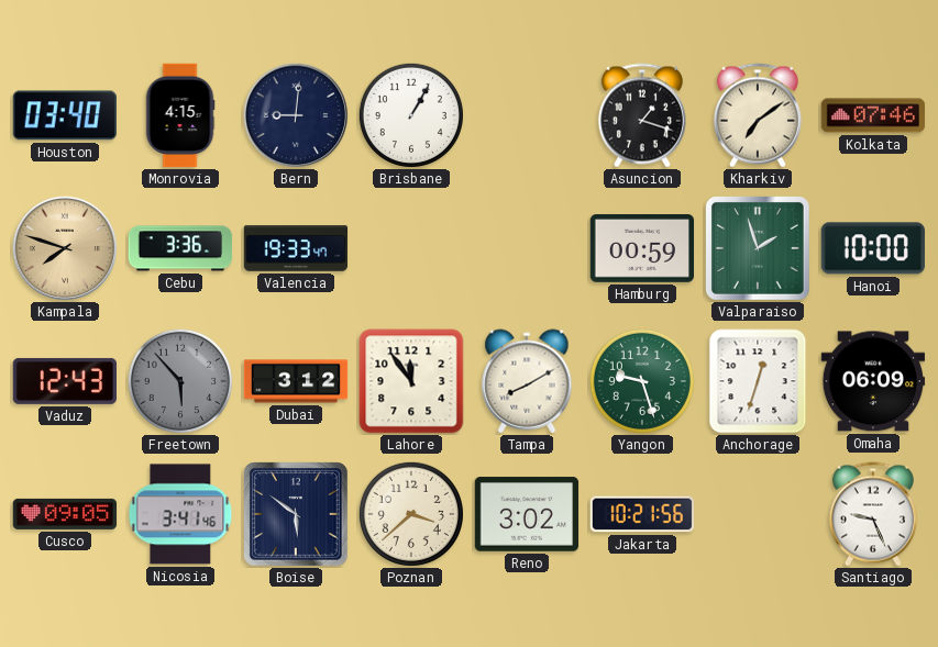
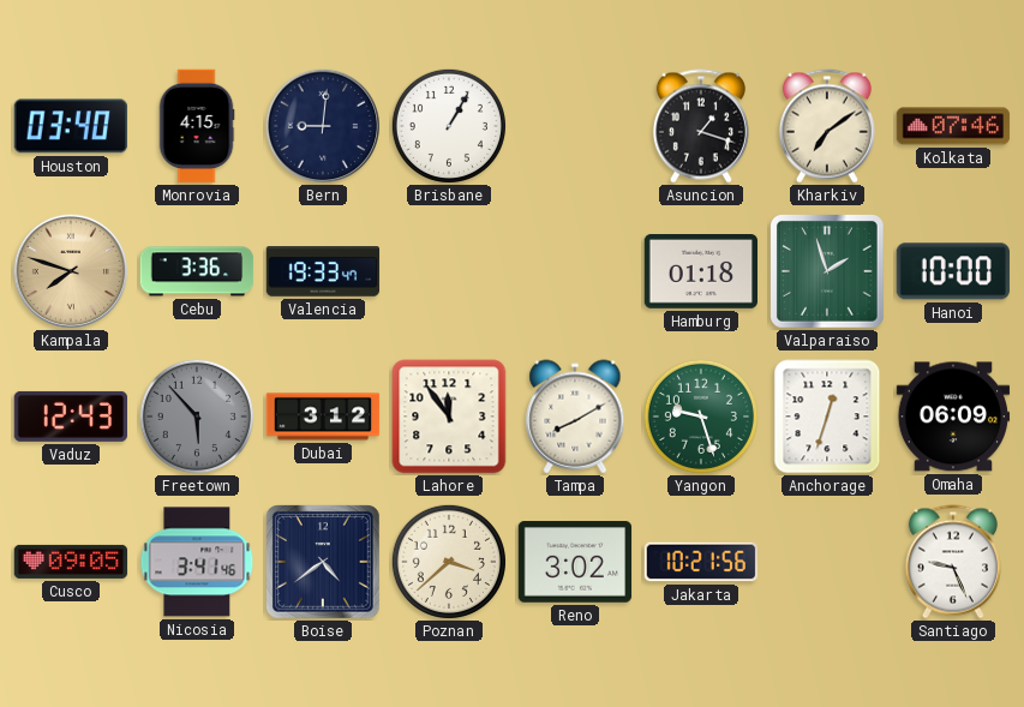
Hamburg: 00:59 -> 01:18
Boise: 5:51 -> 4:39
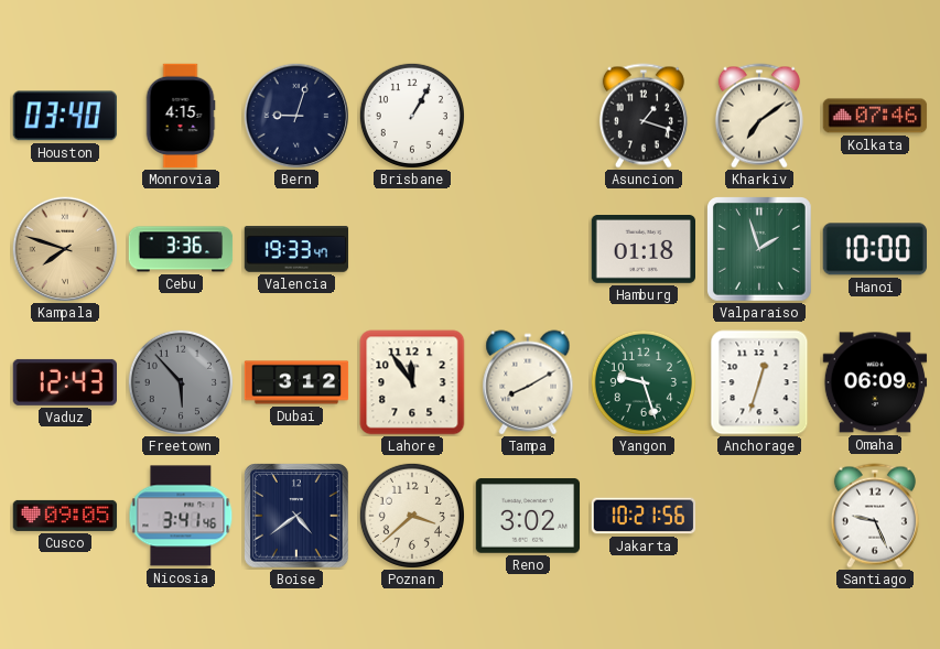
Bern: 9:01 -> 9:03
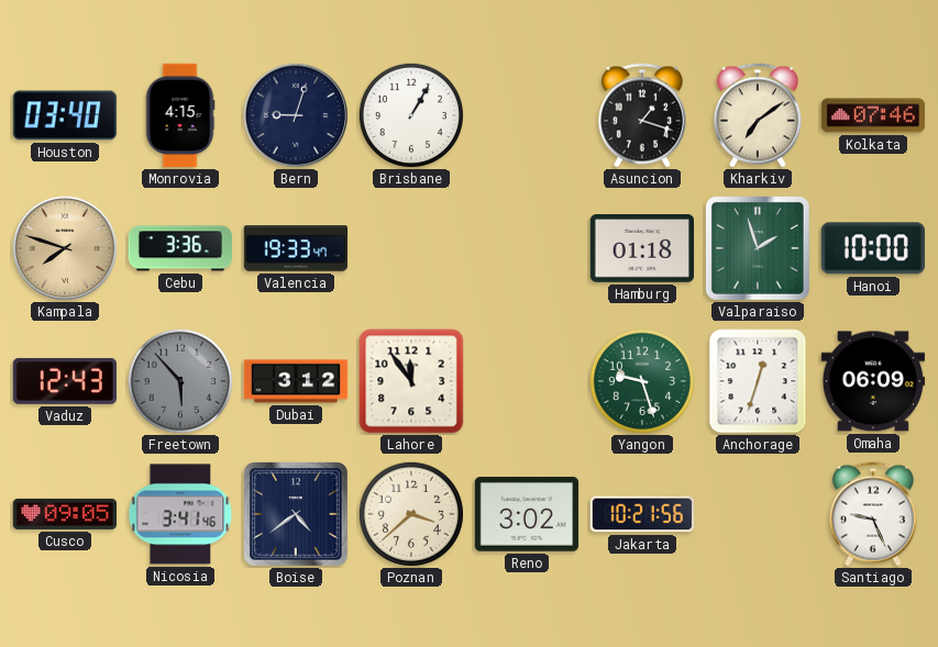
Tampa: 8:10 -> none
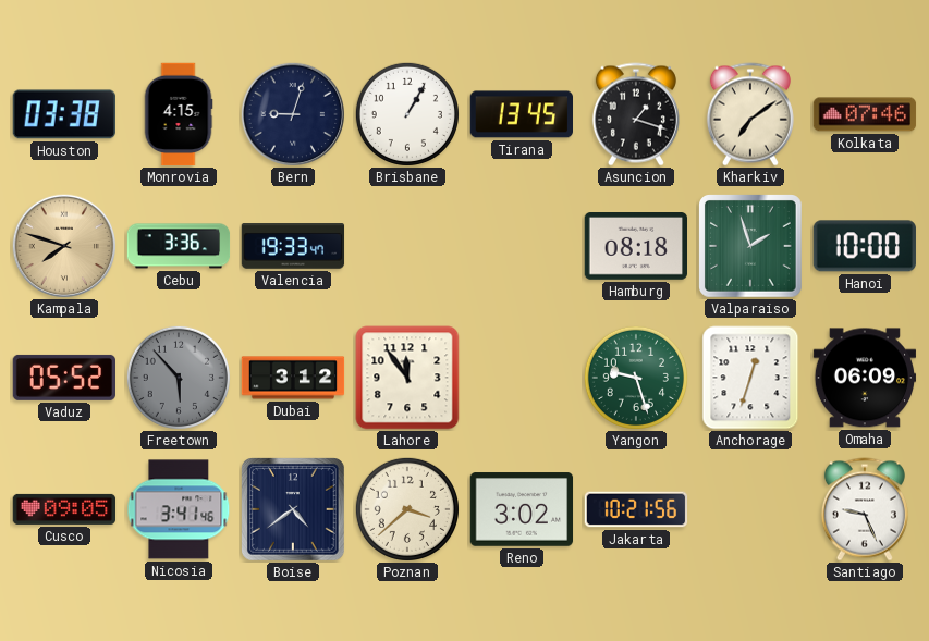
Houston: 03:40 -> 03:38
Tirana: none -> 13:45
Hamburg: 01:18 -> 08:18
Vaduz: 12:43 -> 05:52
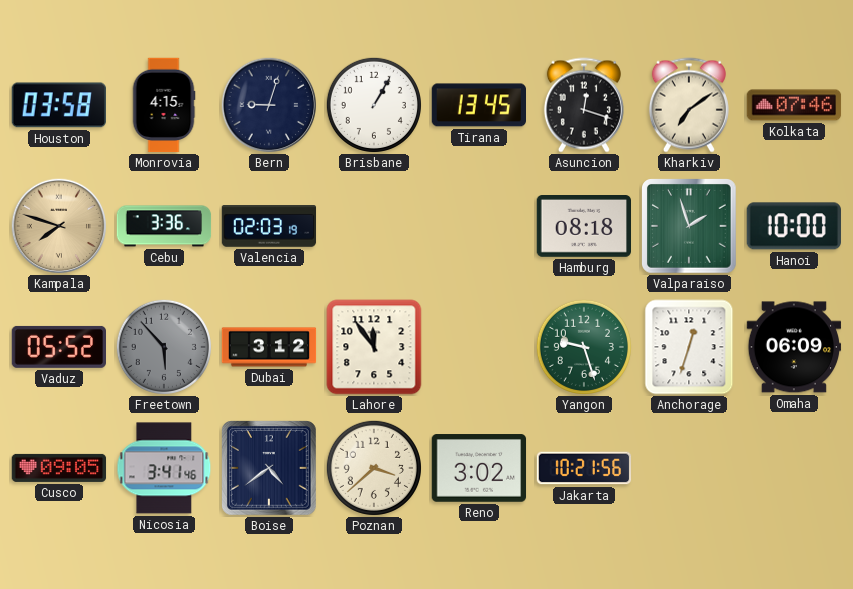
Houston: 03:38 -> 03:58
Asuncion: 1:18 -> 12:18
Valencia: 19:33 -> 02:03
Santiago: 9:26 -> none
